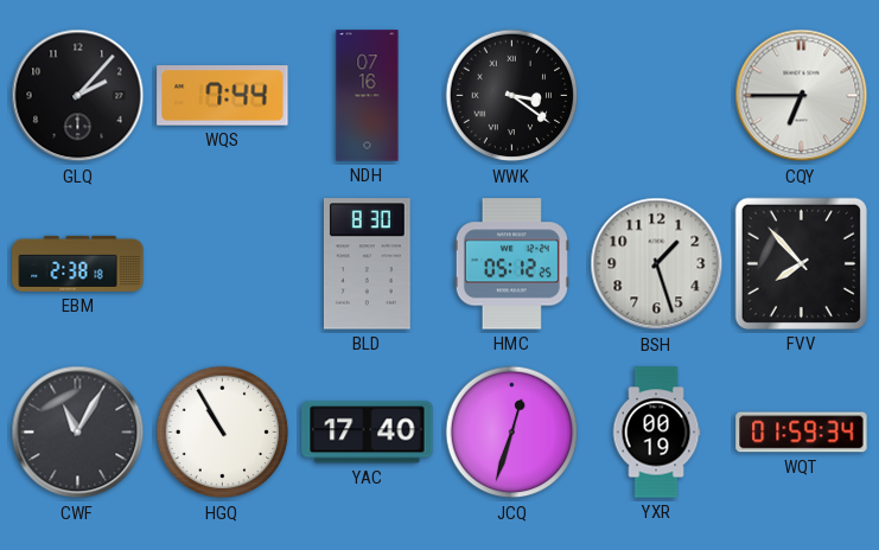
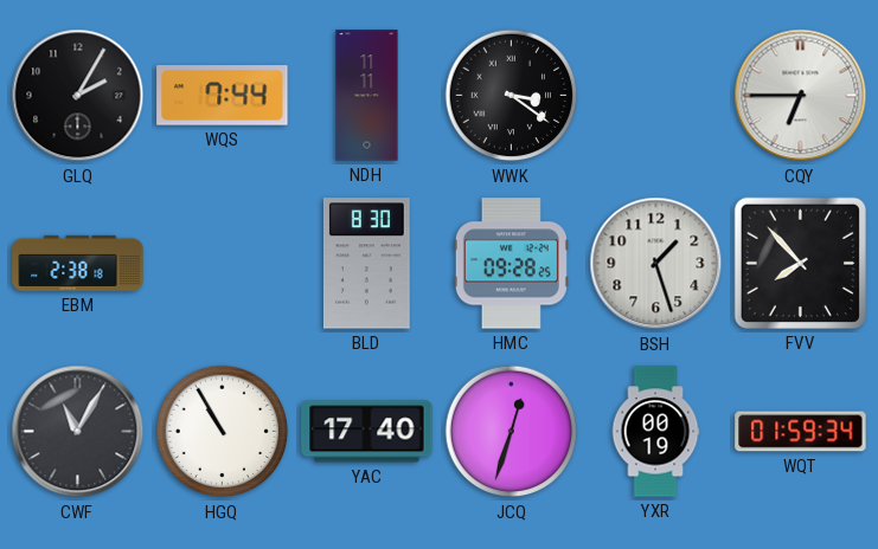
GLQ: 2:07 -> 2:05
NDH: 07:16 -> 11:11
HMC: 05:12 -> 09:28
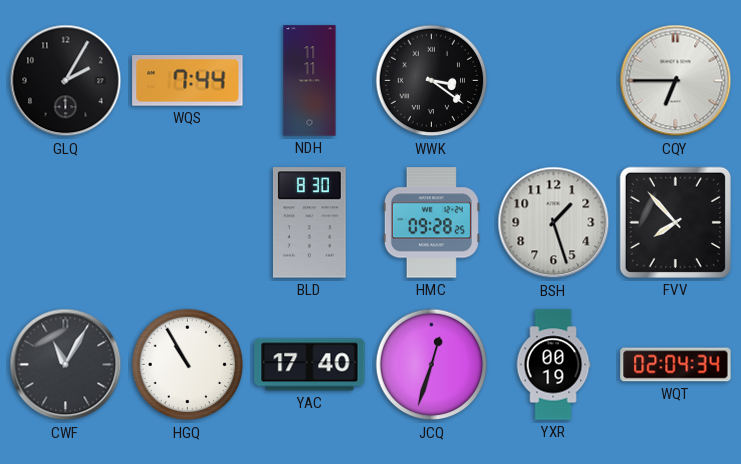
EBM: 2:38 -> none
WQT: 01:59 -> 02:04
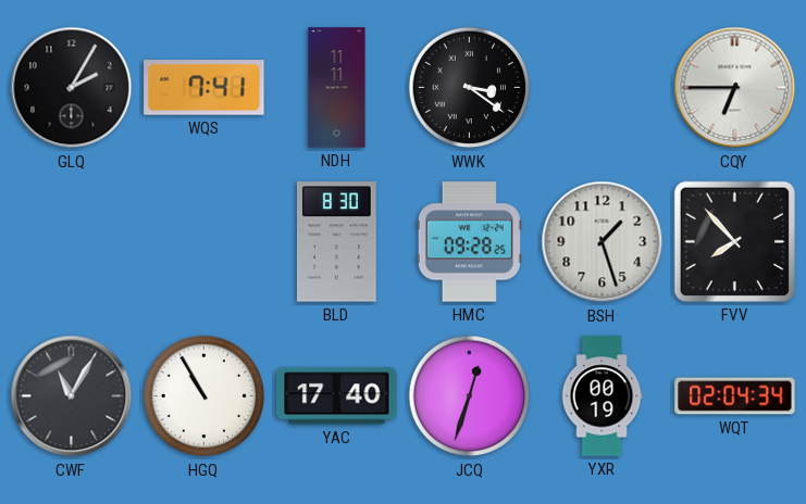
WQS: 7:44 -> 7:41
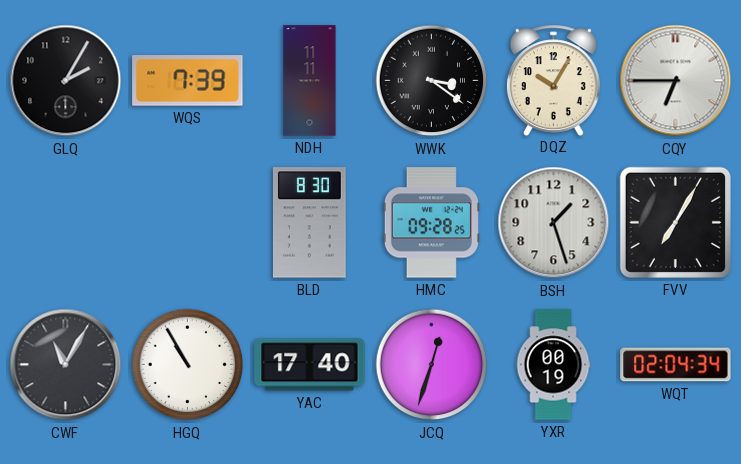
WQS: 7:41 -> 7:39
DQZ: none -> 10:05
FVV: 7:53 -> 7:05
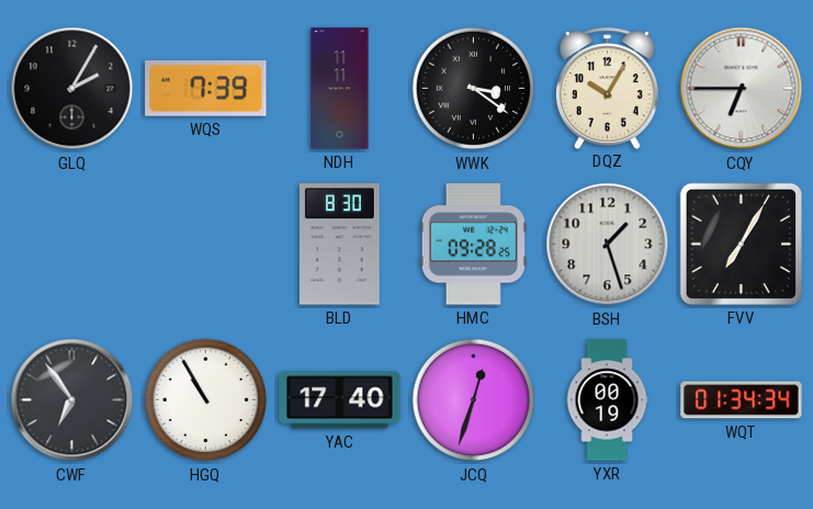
CWF: 11:05 -> 6:54
WQT: 02:04 -> 01:34
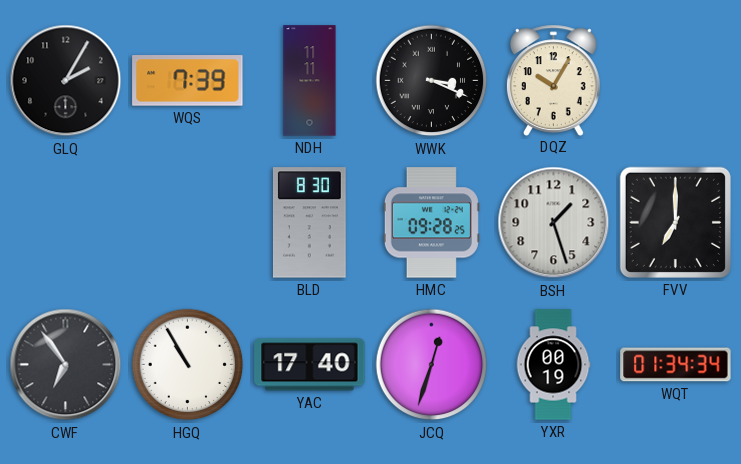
WWK: 3:21 -> 3:19
CQY: 6:45 -> none
FVV: 7:05 -> 7:00
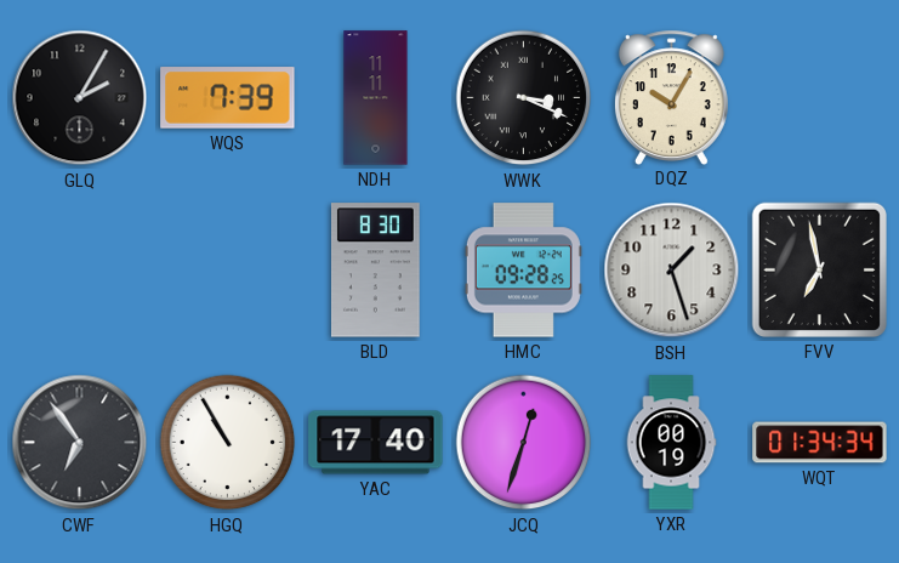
FVV: 7:00 -> 6:58
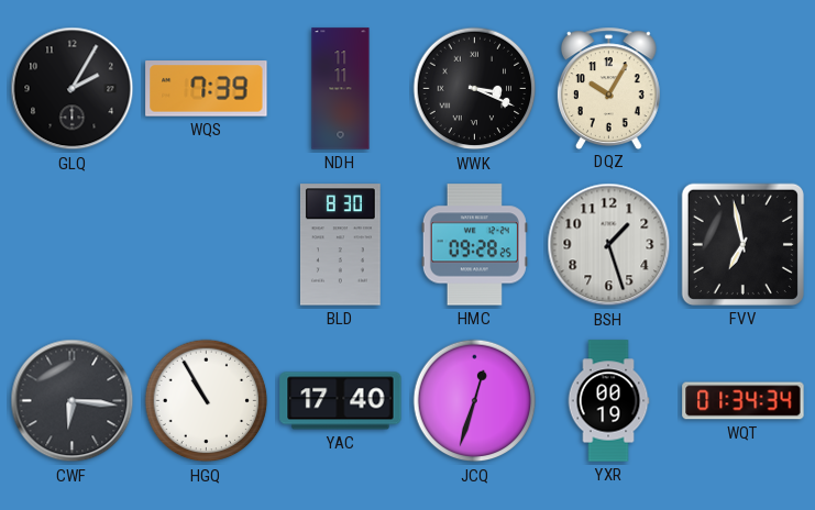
CWF: 6:54 -> 6:16
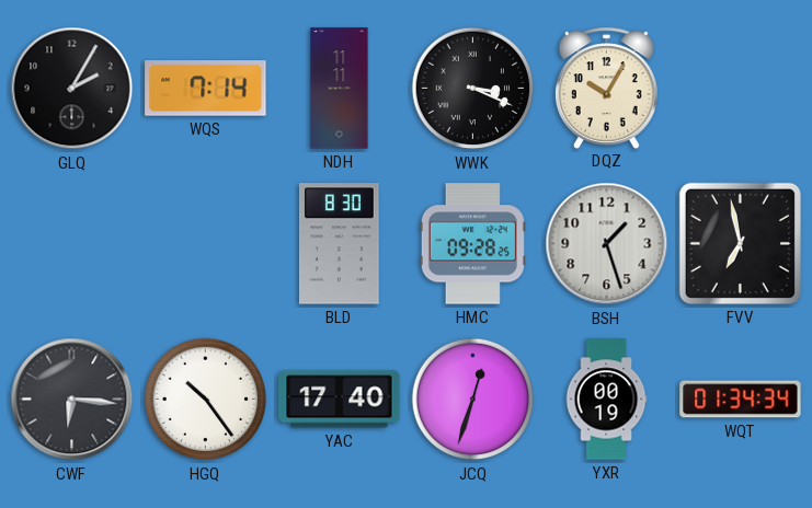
WQS: 7:39 -> 7:14
HGQ: 10:55 -> 10:24
